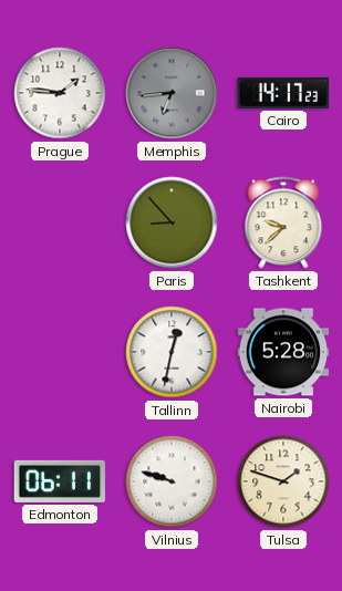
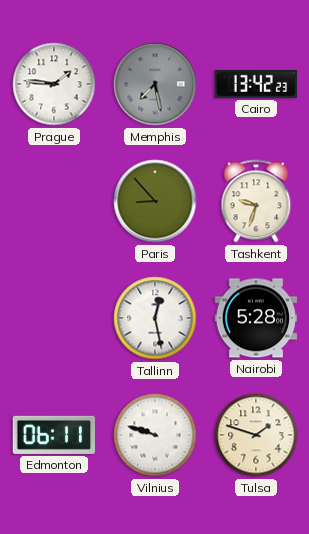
Memphis: 6:44 -> 7:28
Cairo: 14:17 -> 13:42
Tashkent: 9:38 -> 9:33
Tallinn: 12:32 -> 12:28
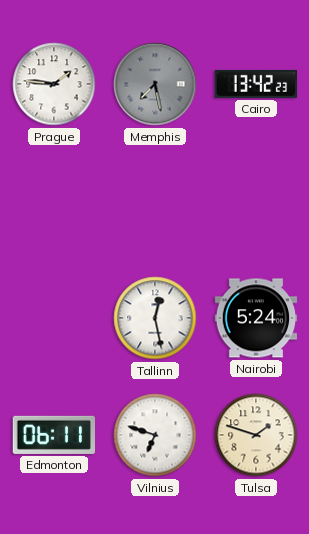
Paris: 8:53 -> none
Tashkent: 9:33 -> none
Nairobi: 5:28 -> 5:24
Vilnius: 9:48 -> 6:48
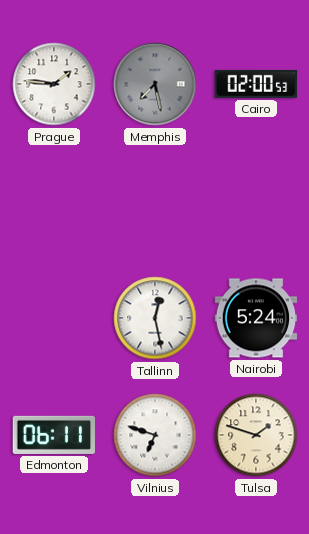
Cairo: 13:42 -> 02:00
